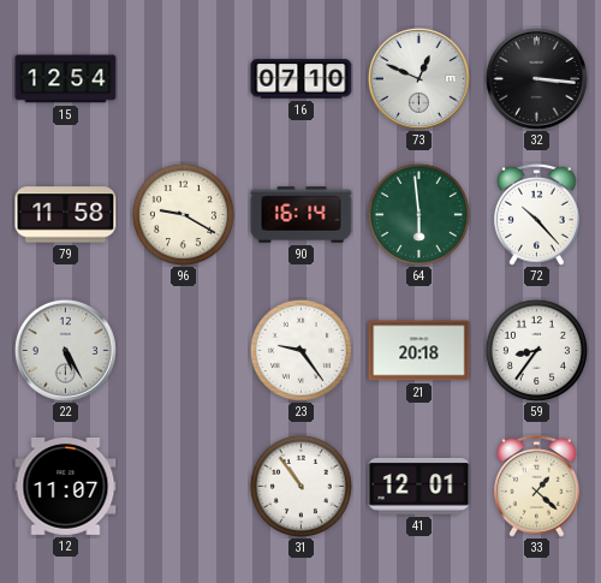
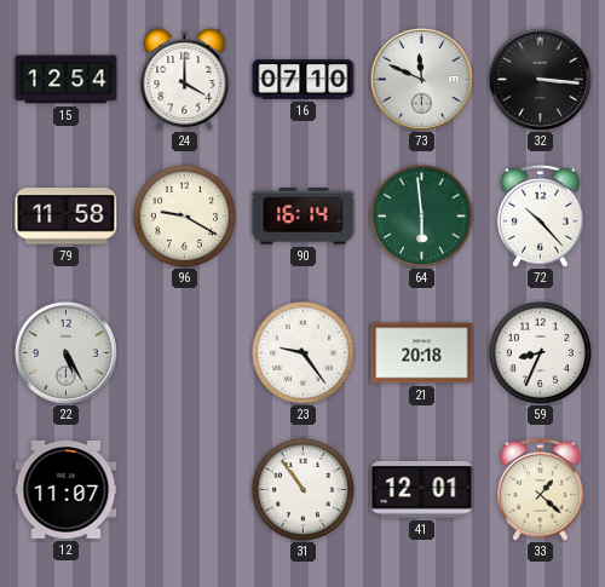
24: none -> 4:00
73: 12:49 -> 11:49
59: 8:36 -> 8:34
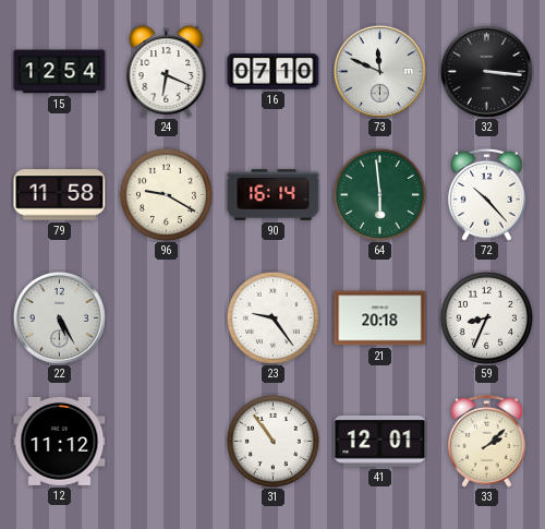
24: 4:00 -> 6:19
12: 11:07 -> 11:12
33: 1:22 -> 2:08
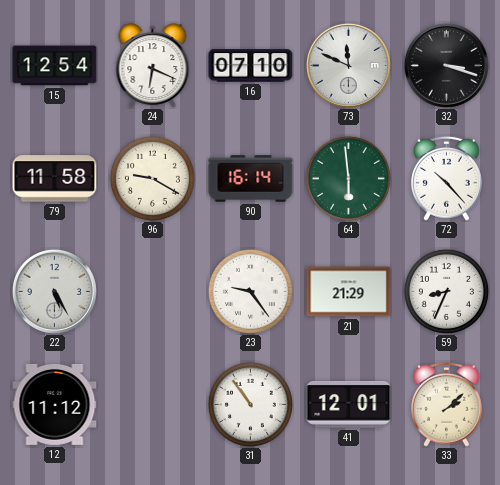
32: 3:16 -> 3:18
21: 20:18 -> 21:29
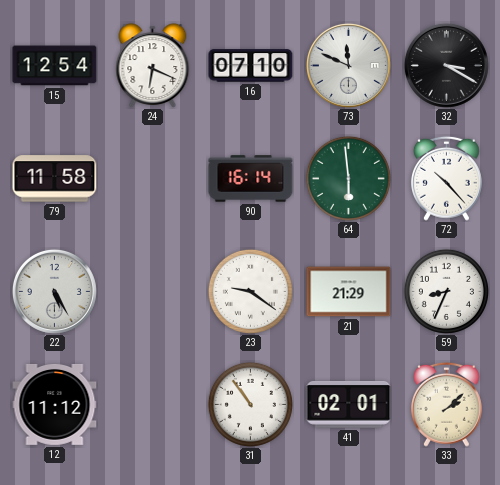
32: 3:18 -> 3:20
96: 9:20 -> none
23: 9:24 -> 9:21
41: 12:01 -> 02:01
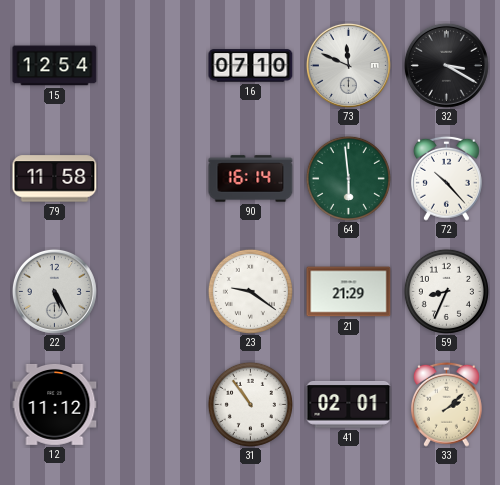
24: 6:19 -> none
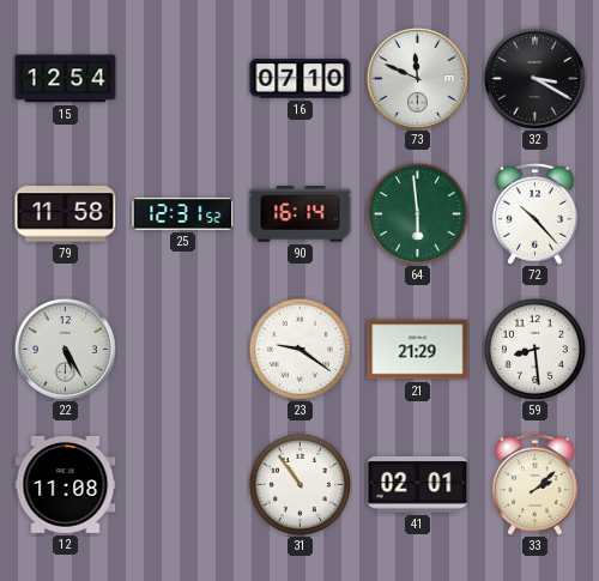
25: none -> 12:31
59: 8:34 -> 8:29
12: 11:12 -> 11:08
